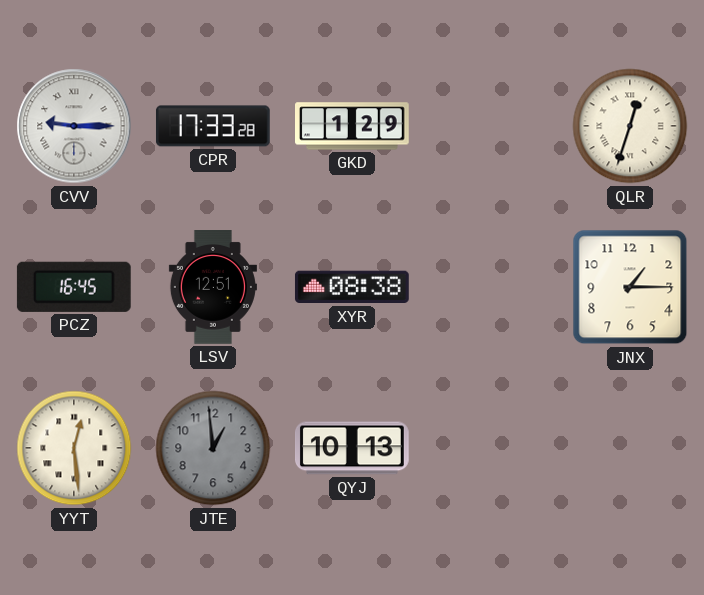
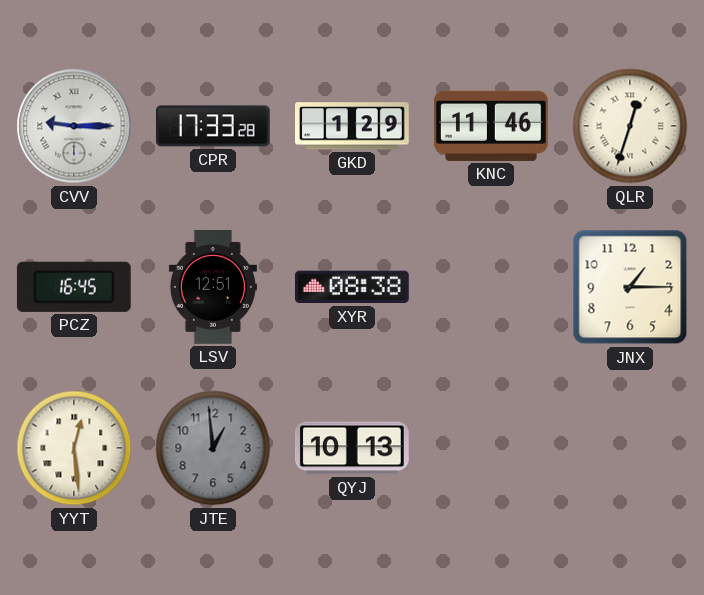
KNC: none -> 11:46
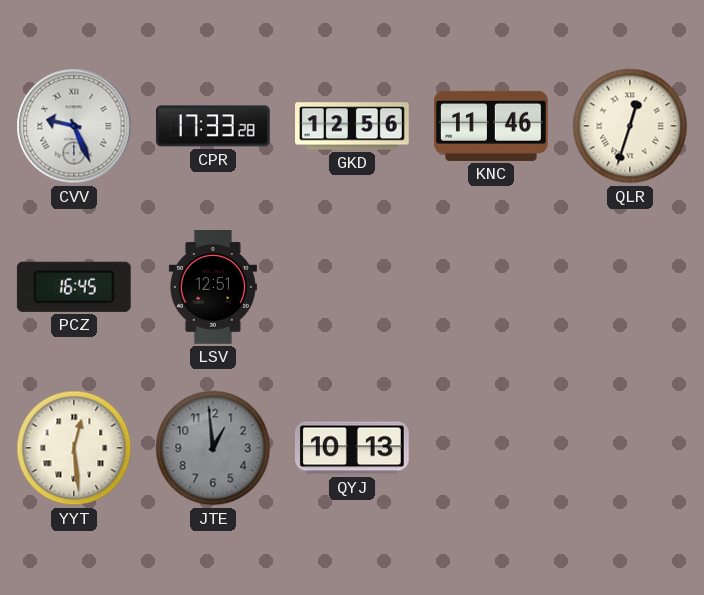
CVV: 9:15 -> 9:26
GKD: 1:29 -> 12:56
XYR: 08:38 -> none
JNX: 1:15 -> none
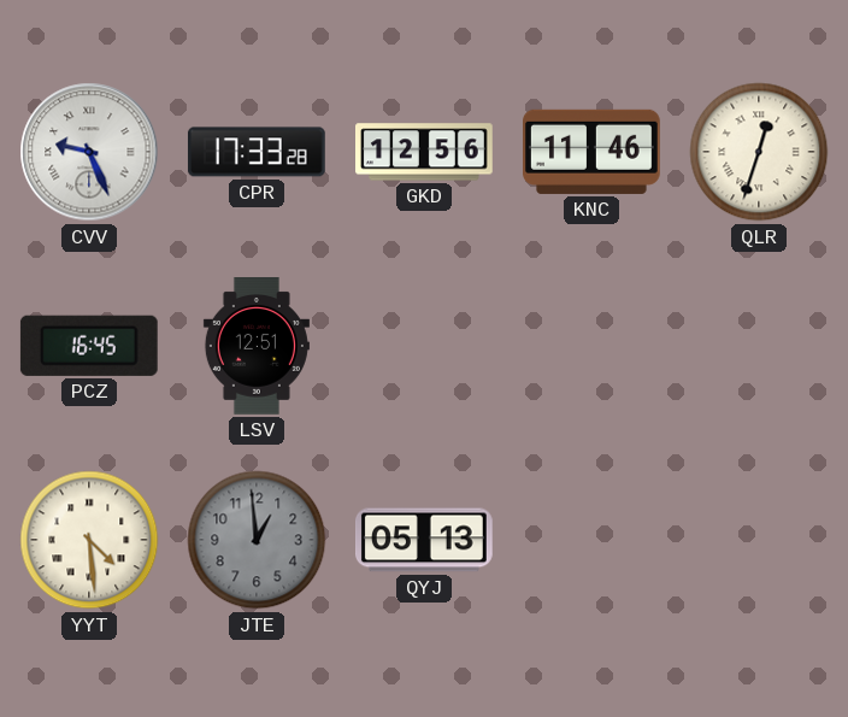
YYT: 12:29 -> 4:29
QYJ: 10:13 -> 05:13
